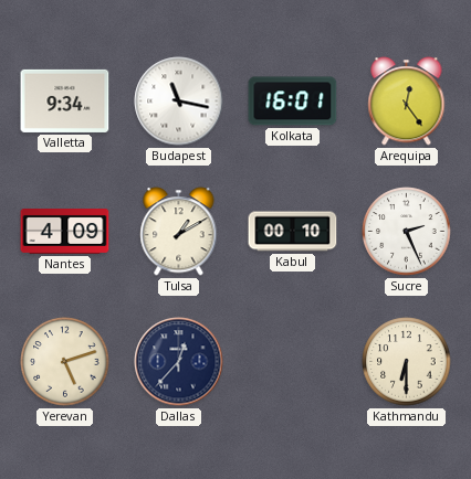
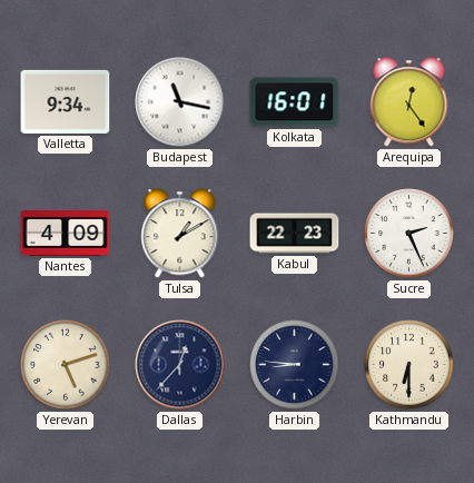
Kabul: 00:10 -> 22:23
Harbin: none -> 8:46
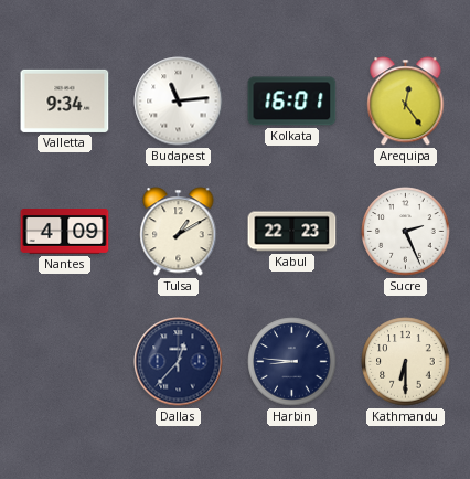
Budapest: 11:17 -> 11:14
Yerevan: 5:12 -> none
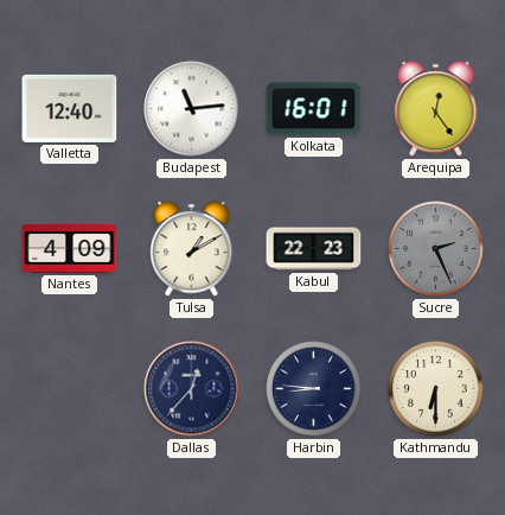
Valletta: 9:34 -> 12:40
Sucre dial: white -> grey
